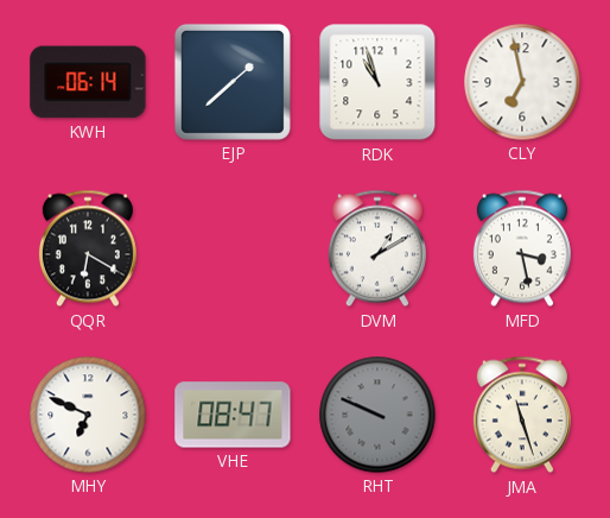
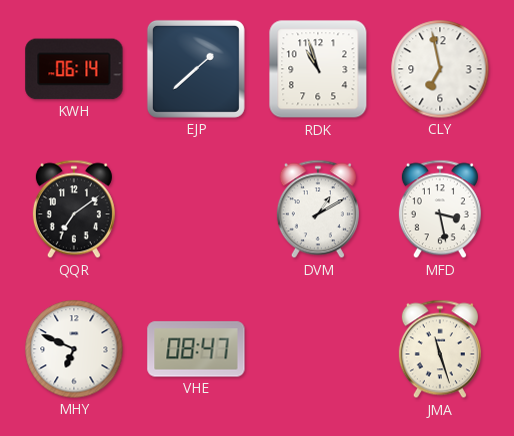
QQR: 6:20 -> 7:09
RHT: 9:49 -> none
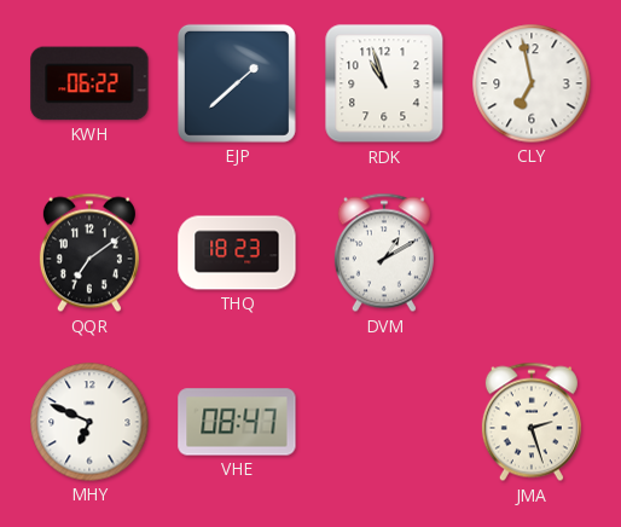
KWH: 06:14 -> 06:22
THQ: none -> 18:23
MFD: 3:28 -> none
JMA: 11:27 -> 2:27
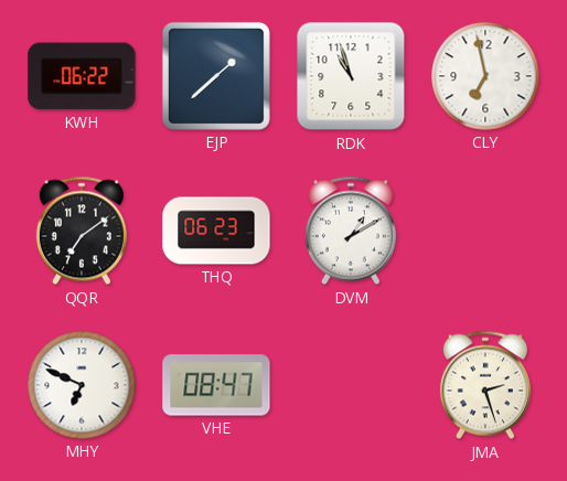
THQ: 18:23 -> 06:23
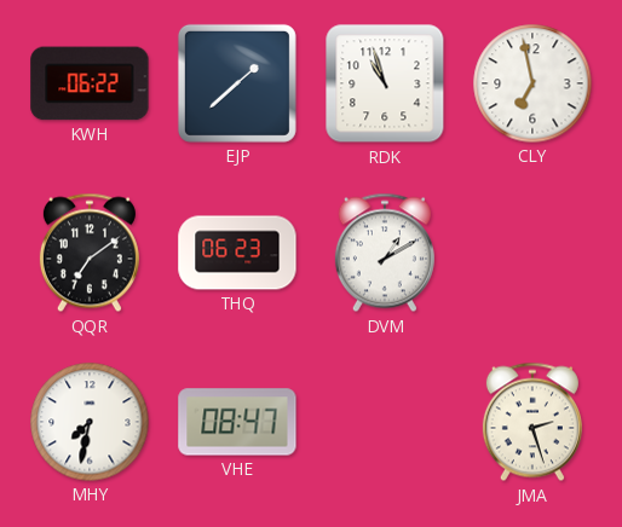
MHY: 6:49 -> 7:32
